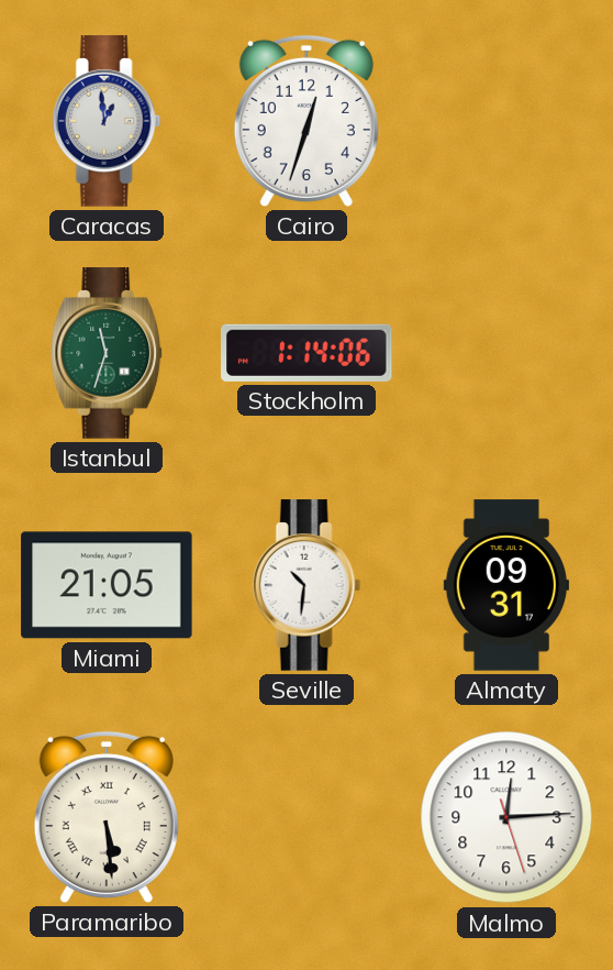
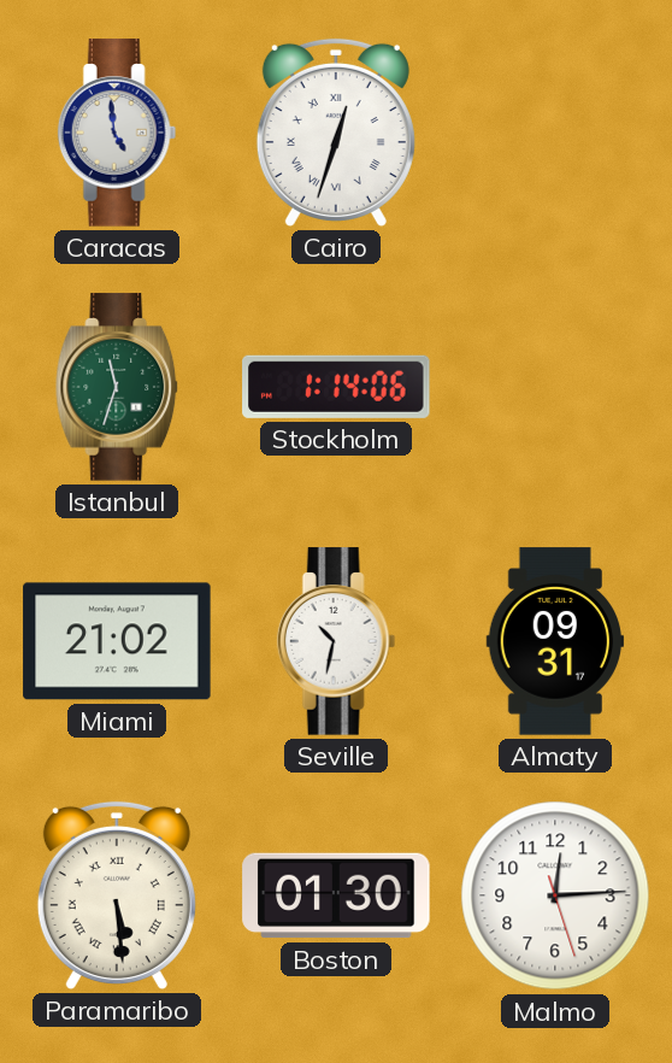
Caracas: 12:59 -> 4:59
Cairo numerals: Arabic -> Roman
Miami: 21:05 -> 21:02
Seville: 10:31 -> 10:32
Boston: none -> 01:30
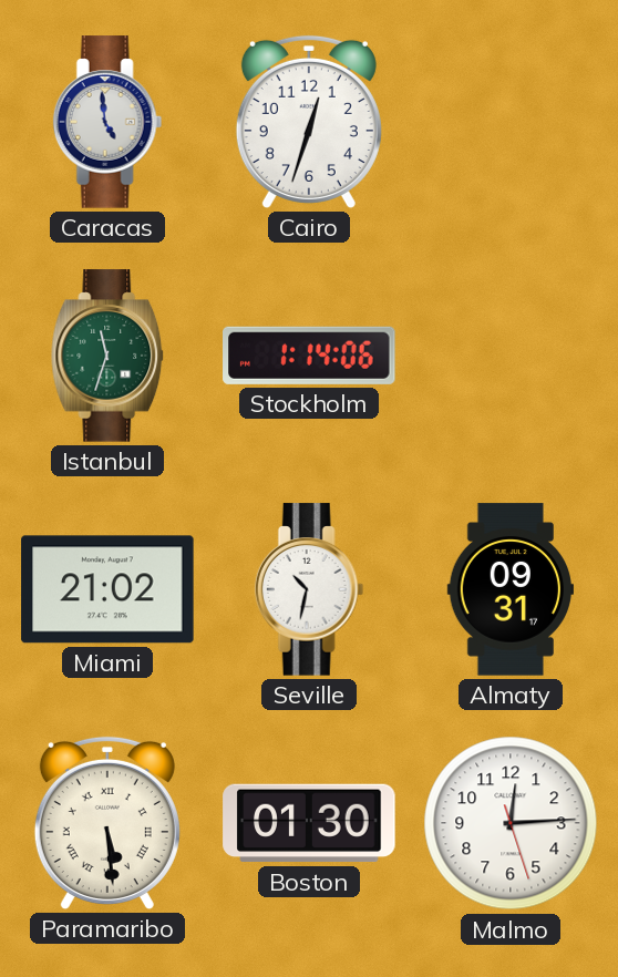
Cairo numerals: Roman -> Arabic
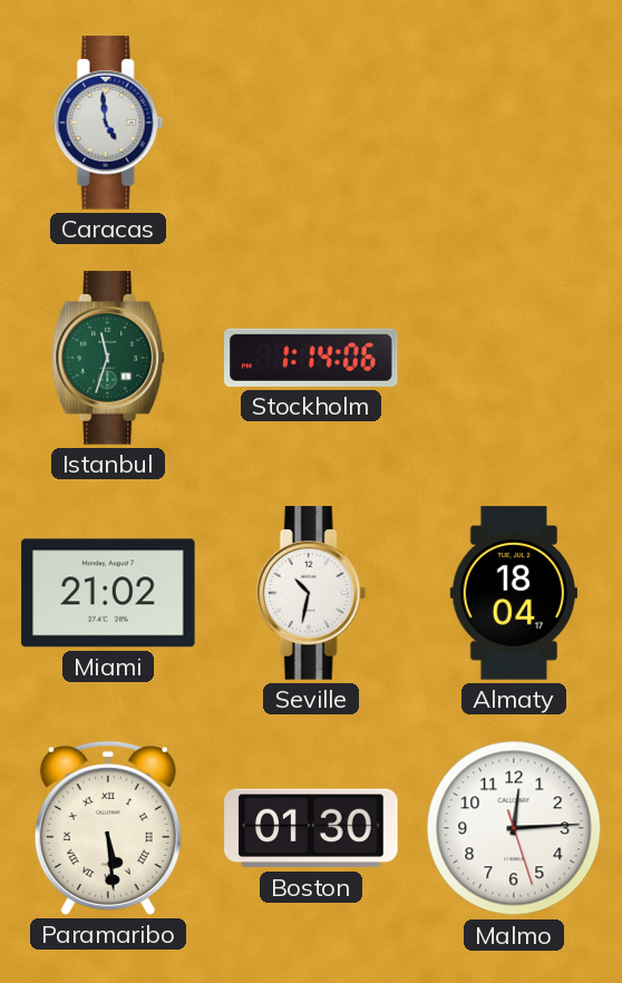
Cairo: 12:33 -> none
Almaty: 09:31 -> 18:04
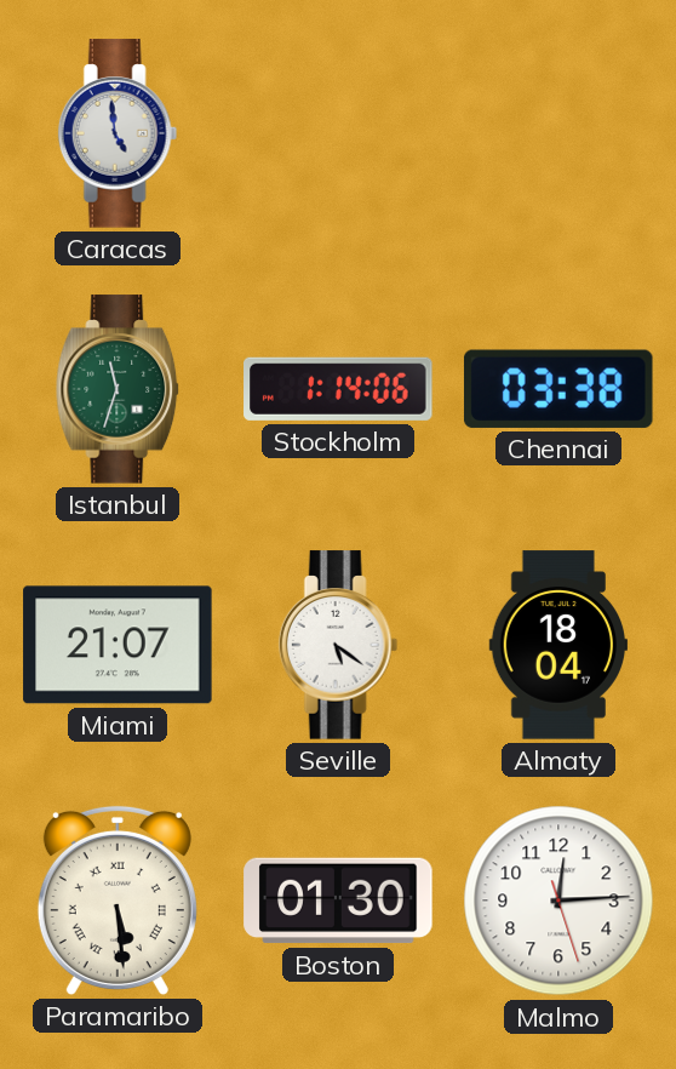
Chennai: none -> 03:38
Miami: 21:02 -> 21:07
Seville: 10:32 -> 5:21
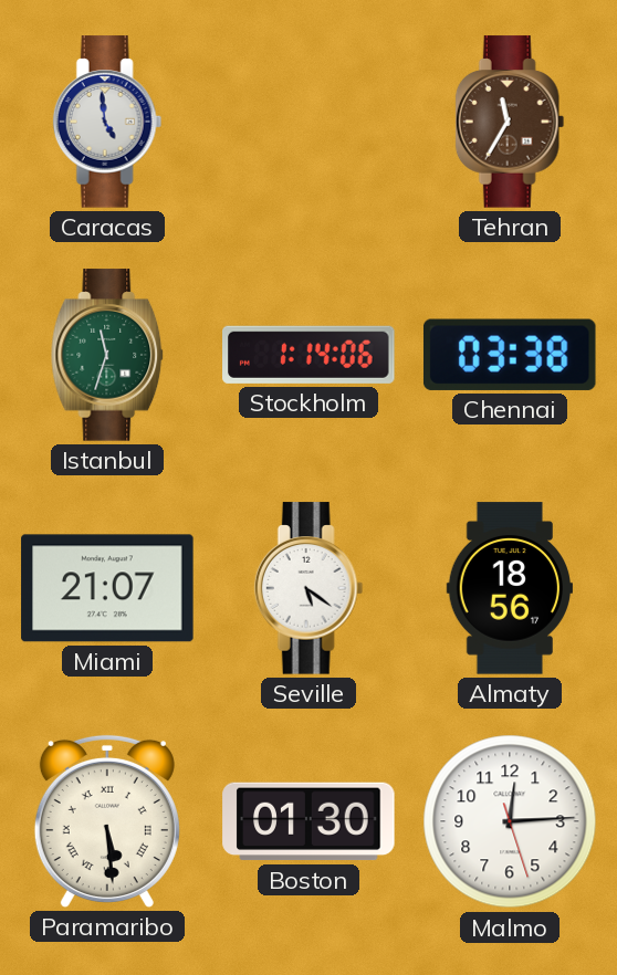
Tehran: none -> 11:35
Almaty: 18:04 -> 18:56
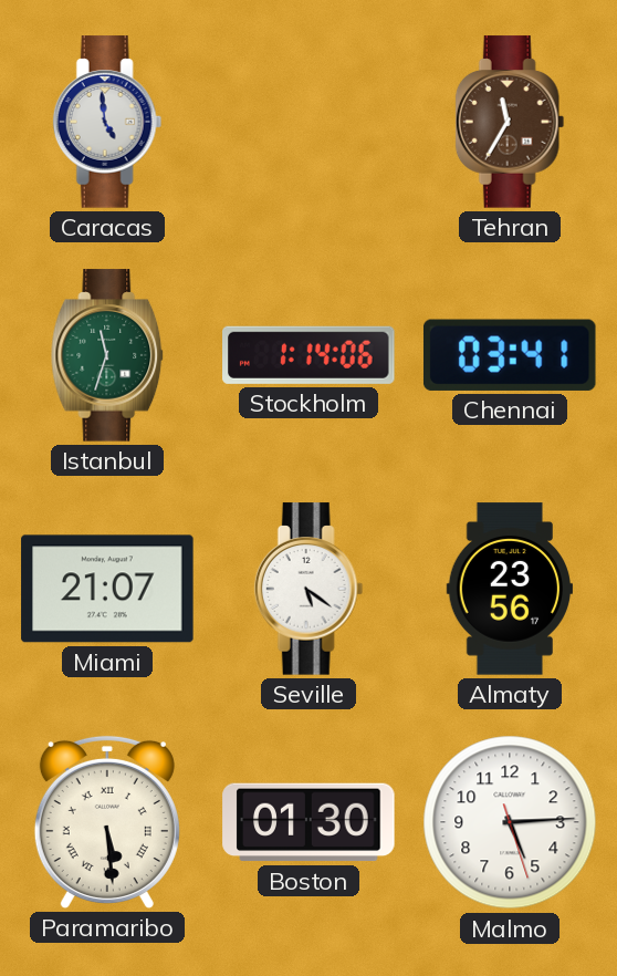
Chennai: 03:38 -> 03:41
Almaty: 18:56 -> 23:56
Malmo: 12:14 -> 5:14
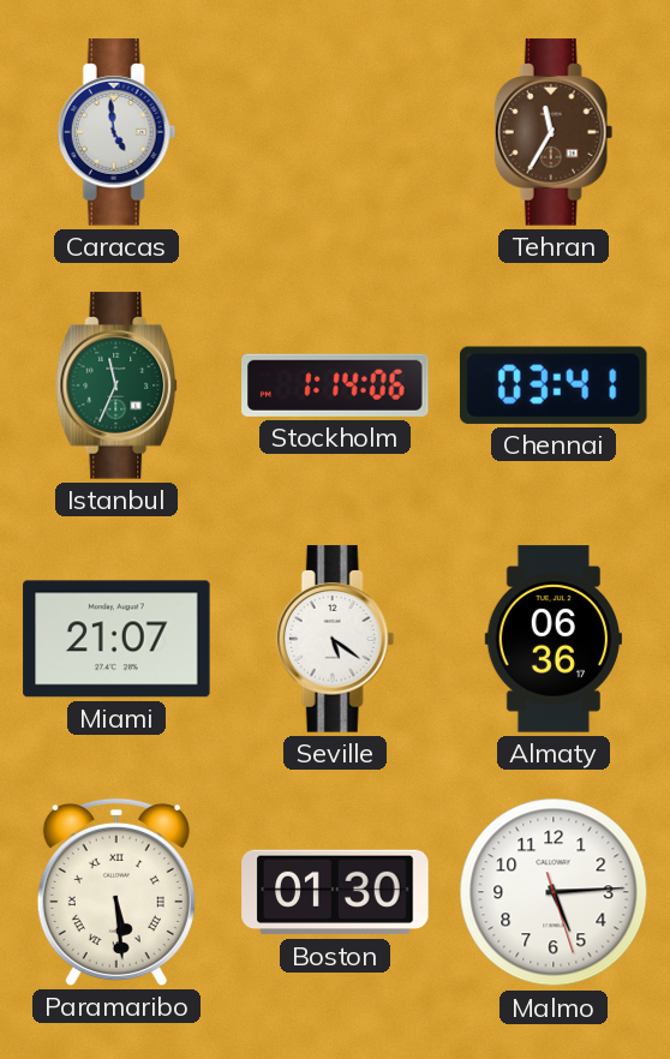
Istanbul: 11:33 -> 11:34
Almaty: 23:56 -> 06:36
